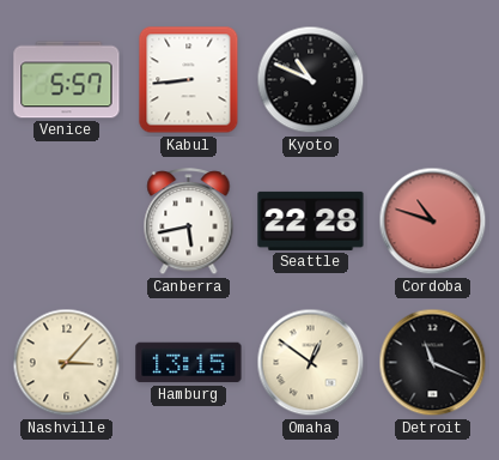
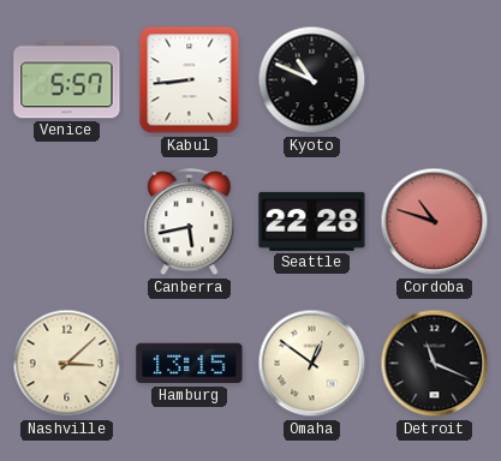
Nashville: 3:07 -> 3:08
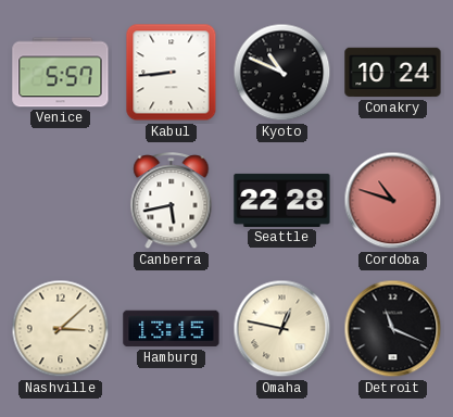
Conakry: none -> 10:24
Omaha: 12:51 -> 12:47
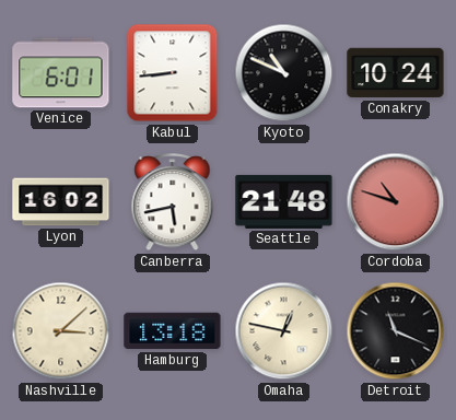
Venice: 5:57 -> 6:01
Lyon: none -> 16:02
Seattle: 22:28 -> 21:48
Hamburg: 13:15 -> 13:18
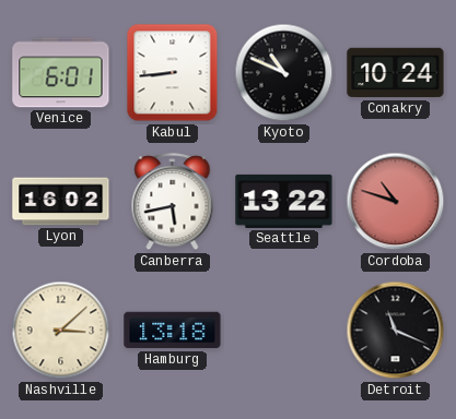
Seattle: 21:48 -> 13:22
Omaha: 12:47 -> none
